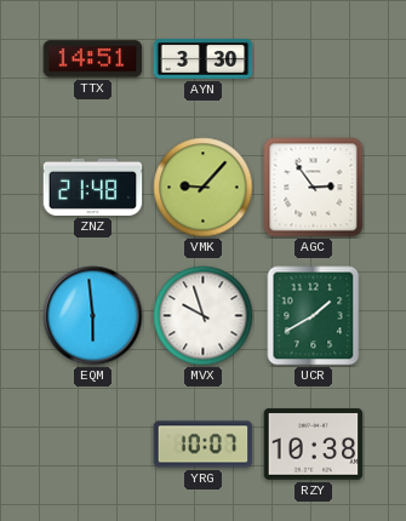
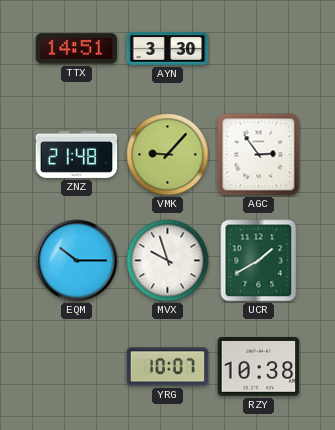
EQM: 5:59 -> 10:15
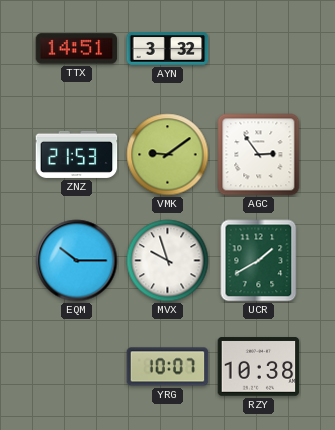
AYN: 3:30 -> 3:32
ZNZ: 21:48 -> 21:53
VMK: 9:07 -> 9:09
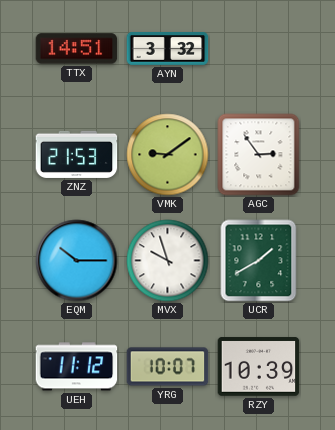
UEH: none -> 11:12
RZY: 10:38 -> 10:39
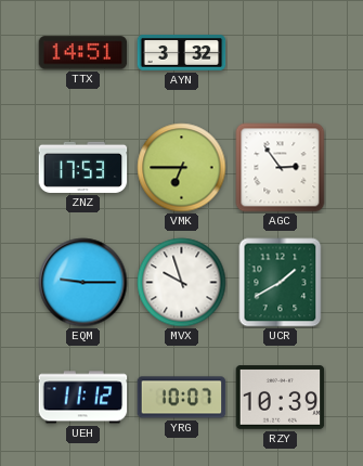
ZNZ: 21:53 -> 17:53
VMK: 9:09 -> 6:45
EQM: 10:15 -> 9:15
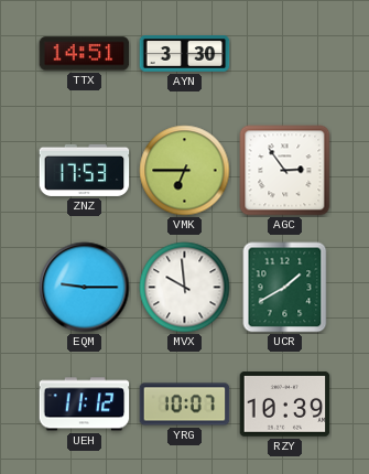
AYN: 3:32 -> 3:30
MVX: 9:57 -> 9:59
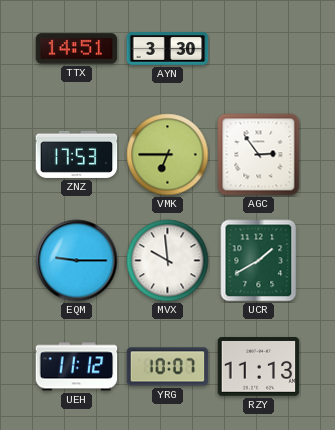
RZY: 10:39 -> 11:13
